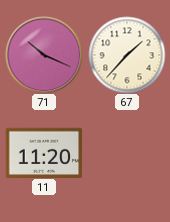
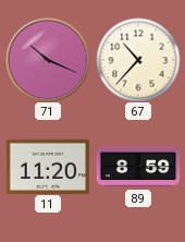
67: 1:37 -> 10:37
89: none -> 8:59
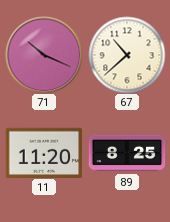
67: 10:37 -> 10:38
89: 8:59 -> 8:25
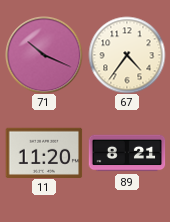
67: 10:38 -> 4:36
89: 8:25 -> 8:21
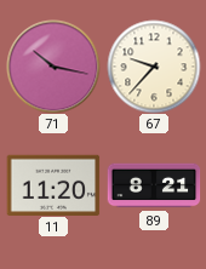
71: 10:19 -> 10:17
67: 4:36 -> 9:37
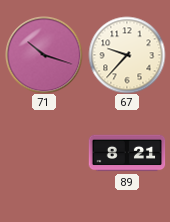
71: 10:17 -> 10:18
11: 11:20 -> none
